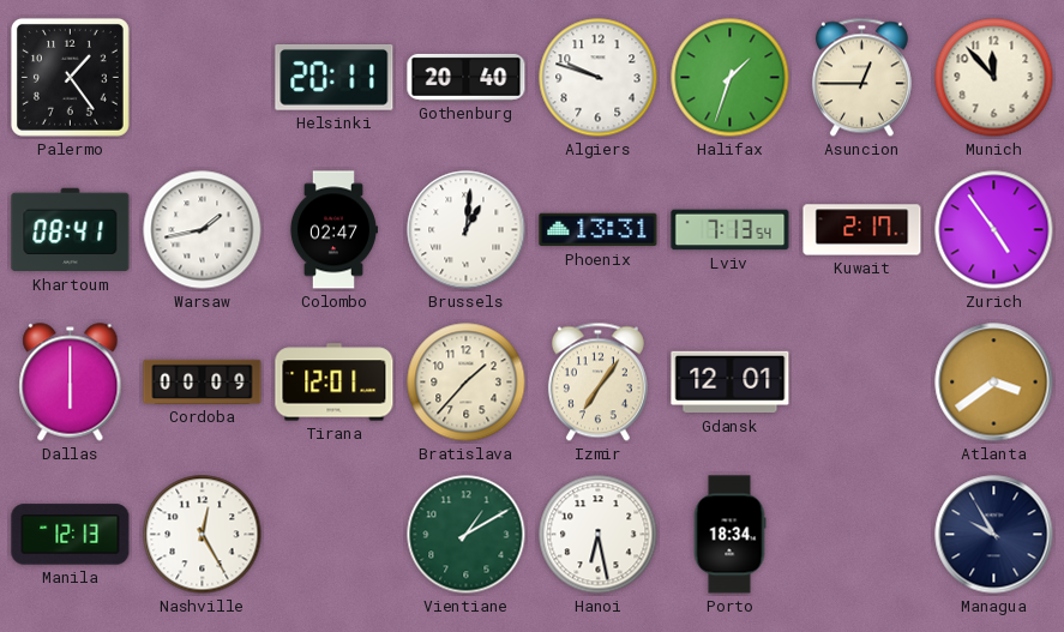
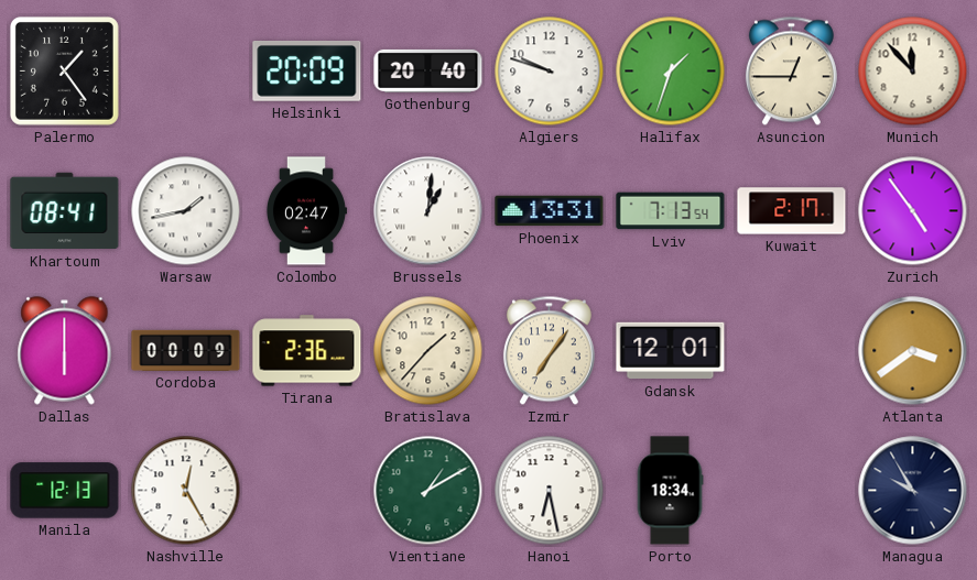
Helsinki: 20:11 -> 20:09
Tirana: 12:01 -> 2:36
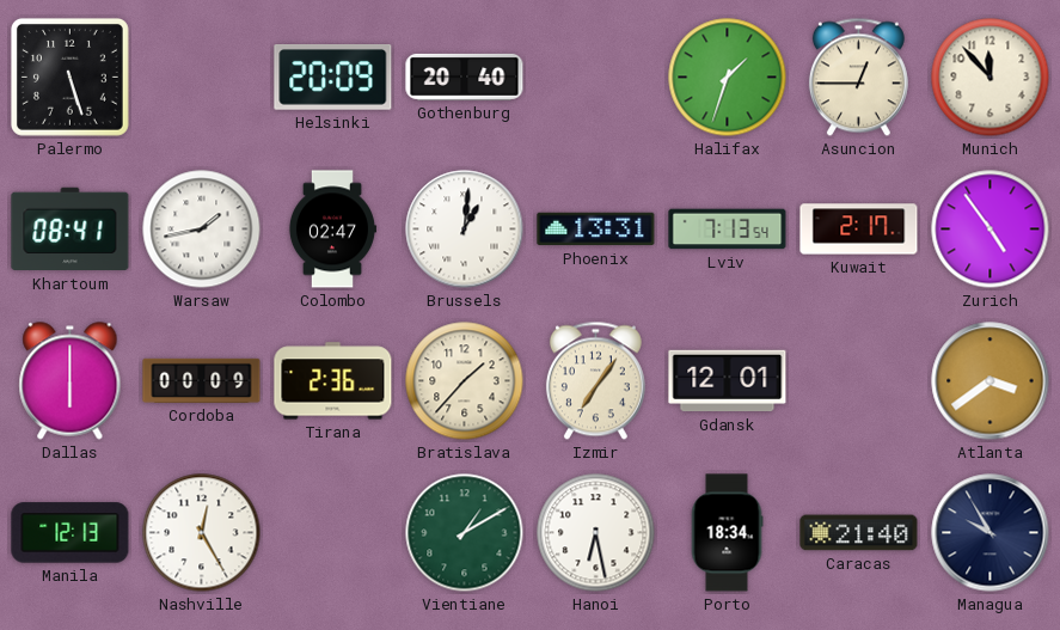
Palermo: 1:24 -> 5:27
Algiers: 9:48 -> none
Caracas: none -> 21:40
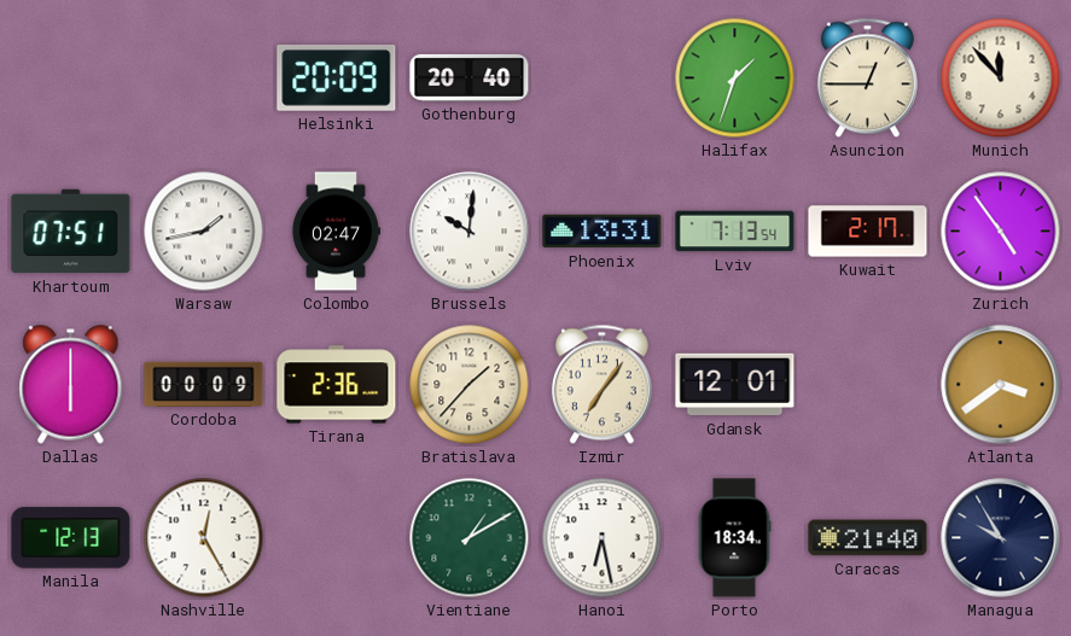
Palermo: 5:27 -> none
Khartoum: 08:41 -> 07:51
Brussels: 1:01 -> 10:01
